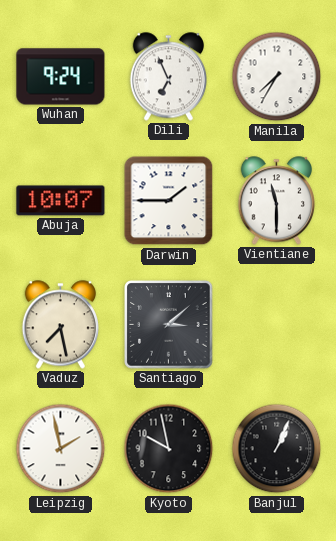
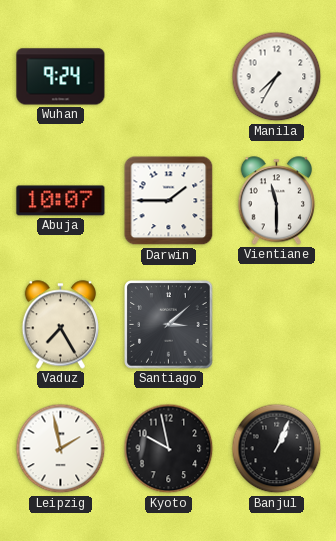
Dili: 6:56 -> none
Vaduz: 7:28 -> 7:25
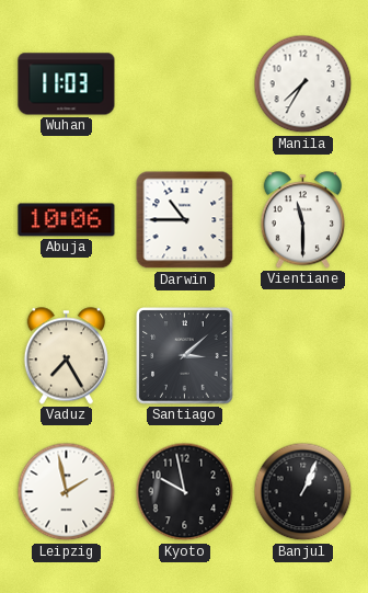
Wuhan: 9:24 -> 11:03
Abuja: 10:07 -> 10:06
Darwin: 1:45 -> 10:45
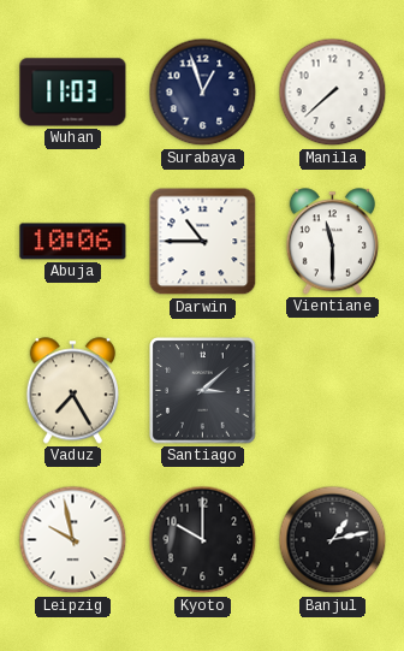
Surabaya: none -> 12:57
Manila: 7:35 -> 7:38
Leipzig: 1:58 -> 9:58
Kyoto: 9:58 -> 10:00
Banjul: 1:04 -> 1:13
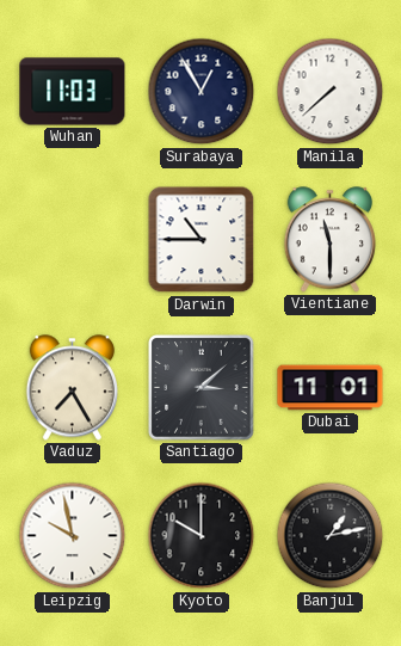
Surabaya: 12:57 -> 12:55
Abuja: 10:06 -> none
Dubai: none -> 11:01
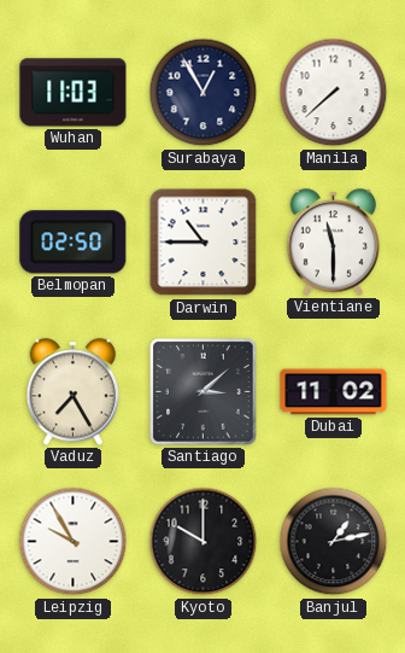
Belmopan: none -> 02:50
Dubai: 11:01 -> 11:02
Leipzig: 9:58 -> 9:55
